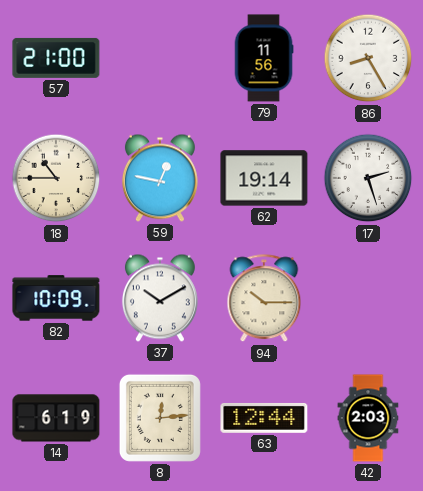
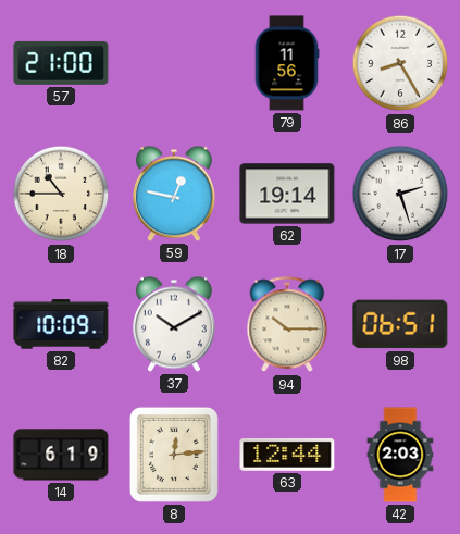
98: none -> 06:51
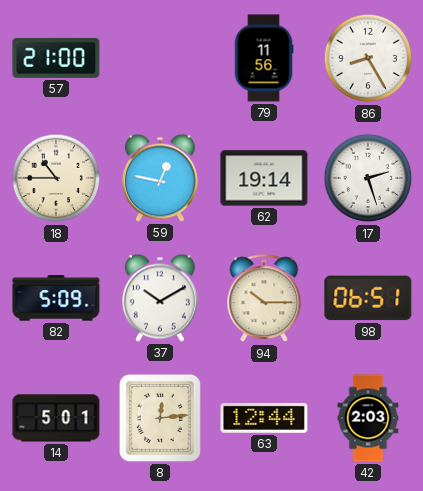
82: 10:09 -> 5:09
14: 6:19 -> 5:01
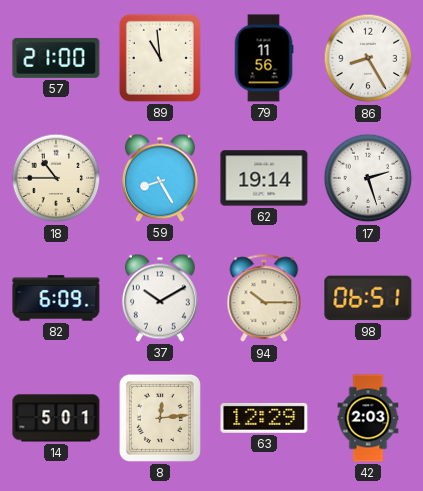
89: none -> 10:59
59: 12:47 -> 8:25
82: 5:09 -> 6:09
63: 12:44 -> 12:29
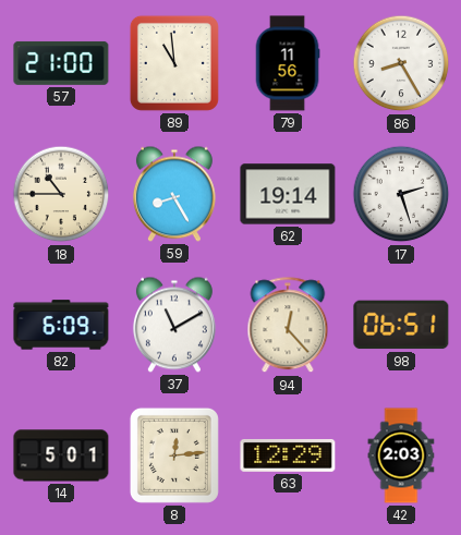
37: 10:10 -> 11:10
94: 10:15 -> 12:23
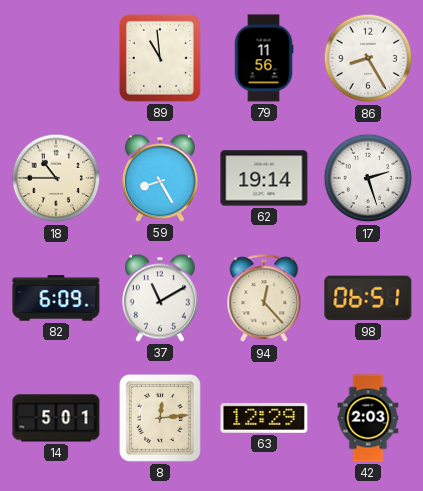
57: 21:00 -> none
